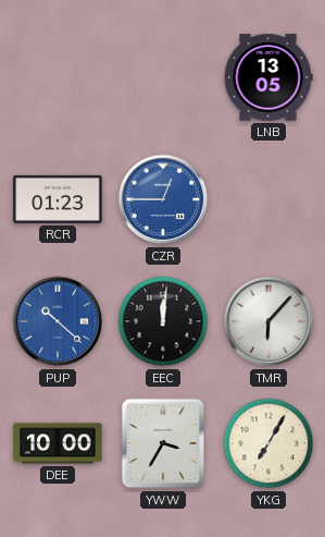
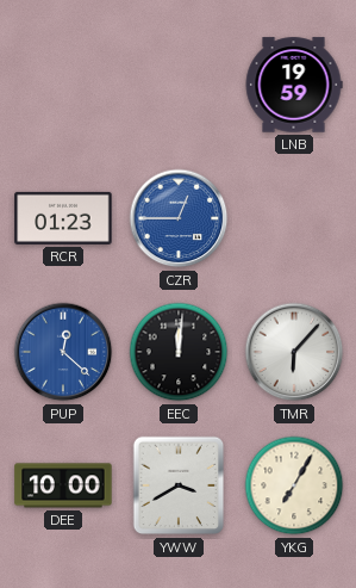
LNB: 13:05 -> 19:59
PUP: 10:22 -> 12:22
YWW: 3:35 -> 3:40
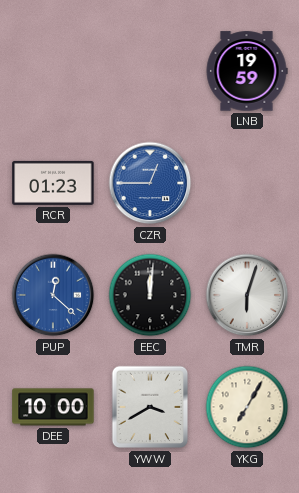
TMR: 6:07 -> 6:03
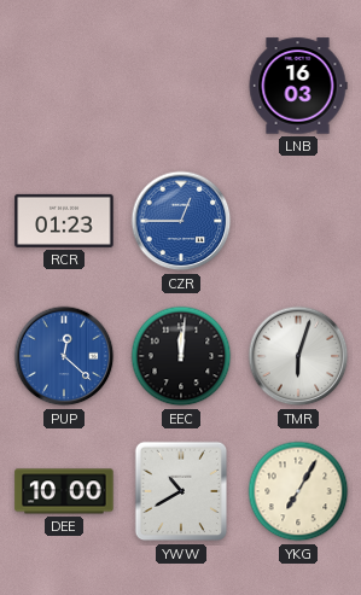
LNB: 19:59 -> 16:03
YWW: 3:40 -> 10:40
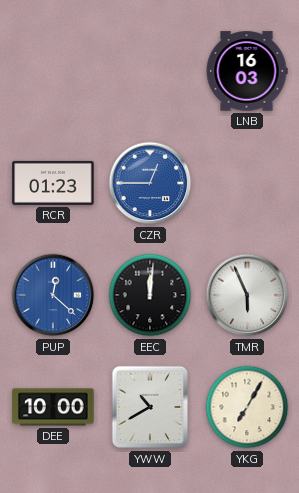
TMR: 6:03 -> 5:56
